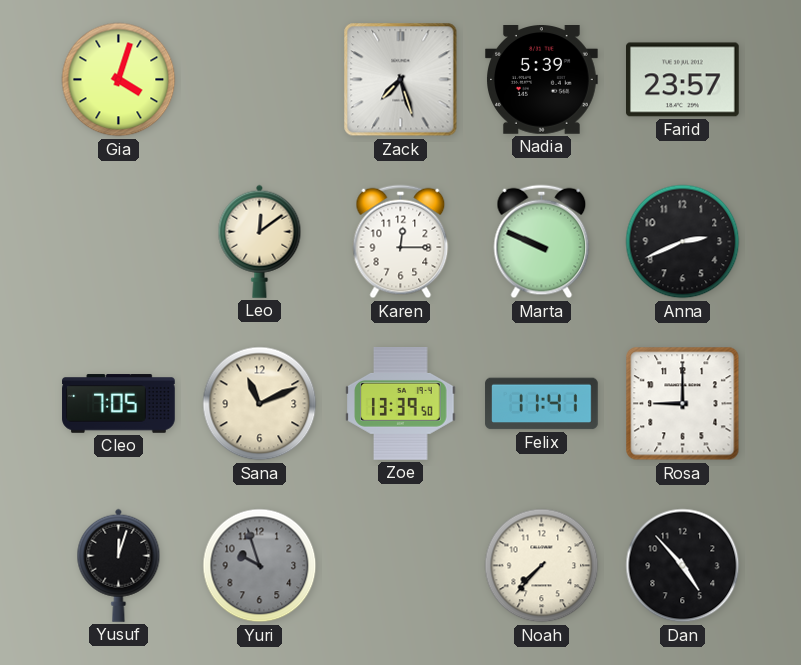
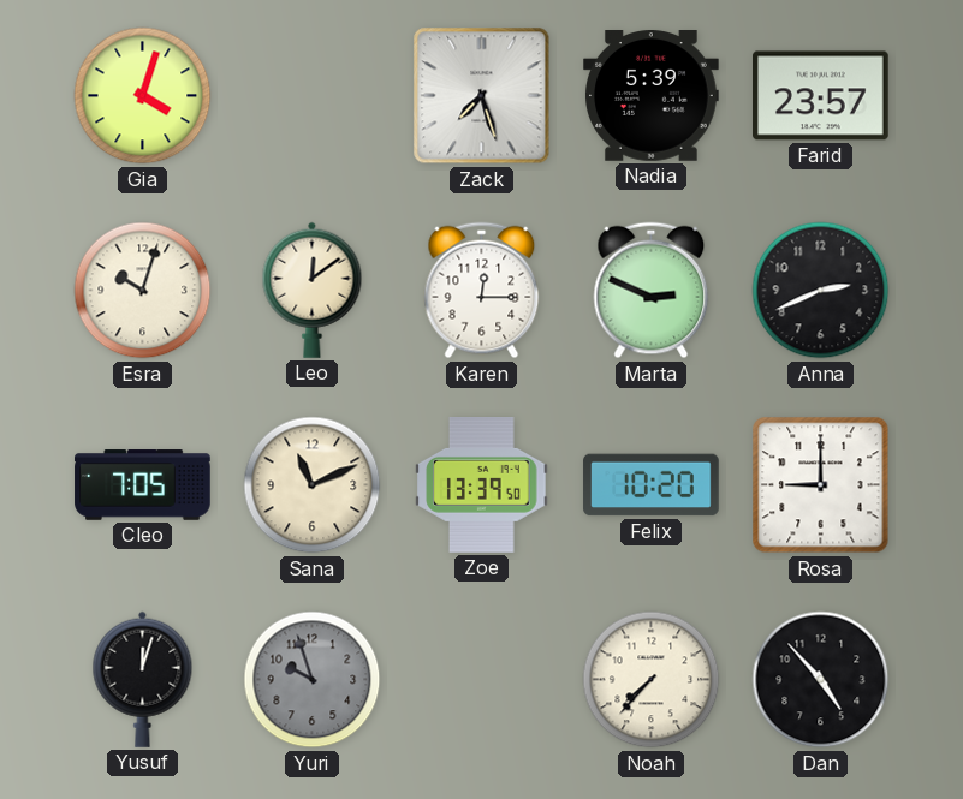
Esra: none -> 10:03
Marta: 9:49 -> 2:49
Felix: 11:41 -> 10:20
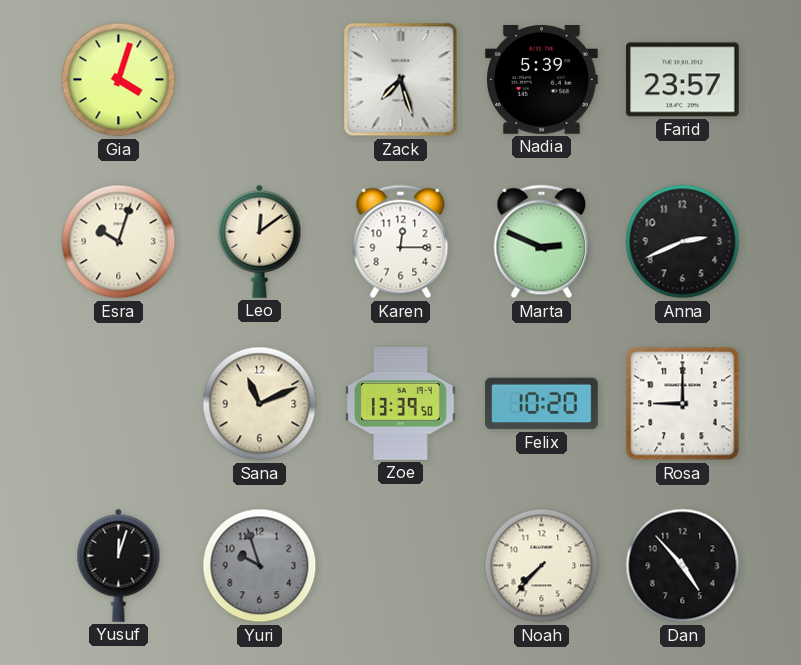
Cleo: 7:05 -> none
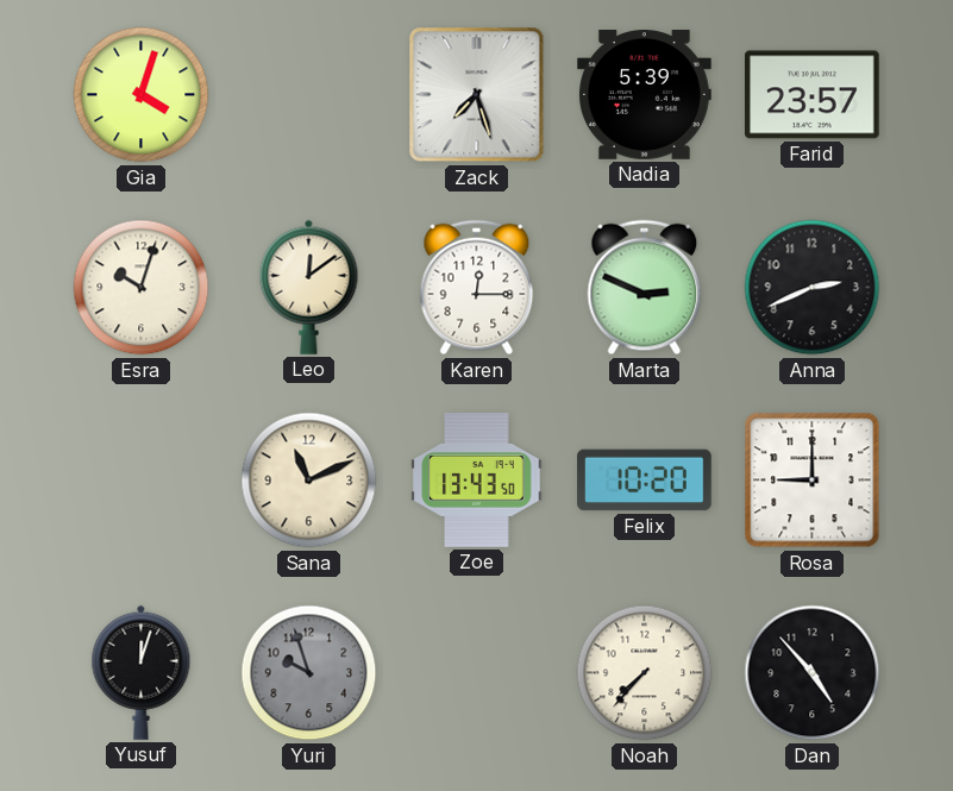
Zoe: 13:39 -> 13:43
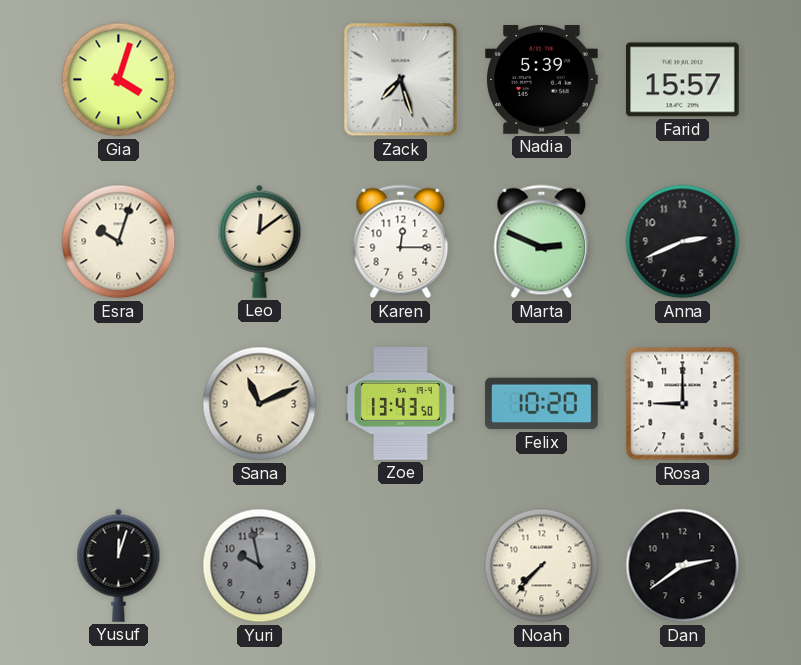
Farid: 23:57 -> 15:57
Yuri: 9:57 -> 9:58
Dan: 4:53 -> 2:39
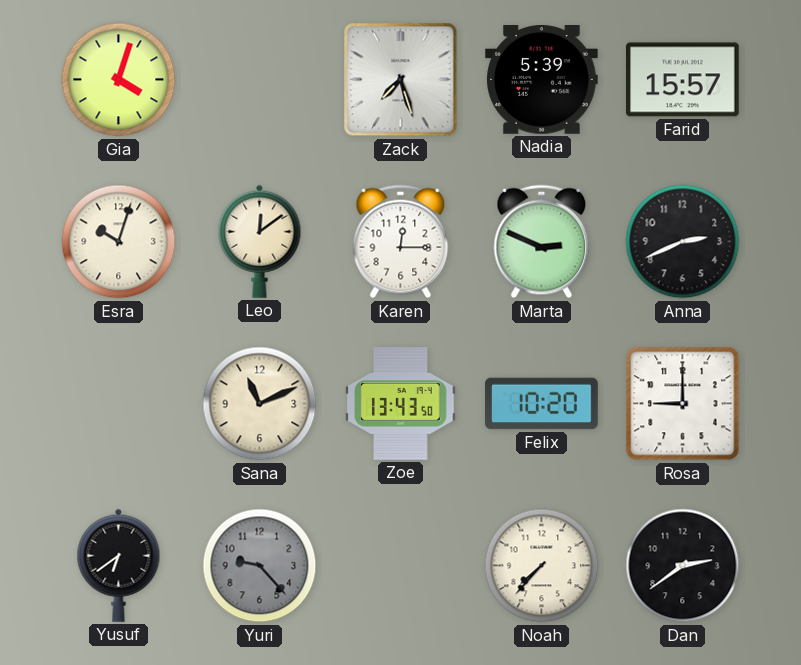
Yusuf: 12:03 -> 6:39
Yuri: 9:58 -> 9:23
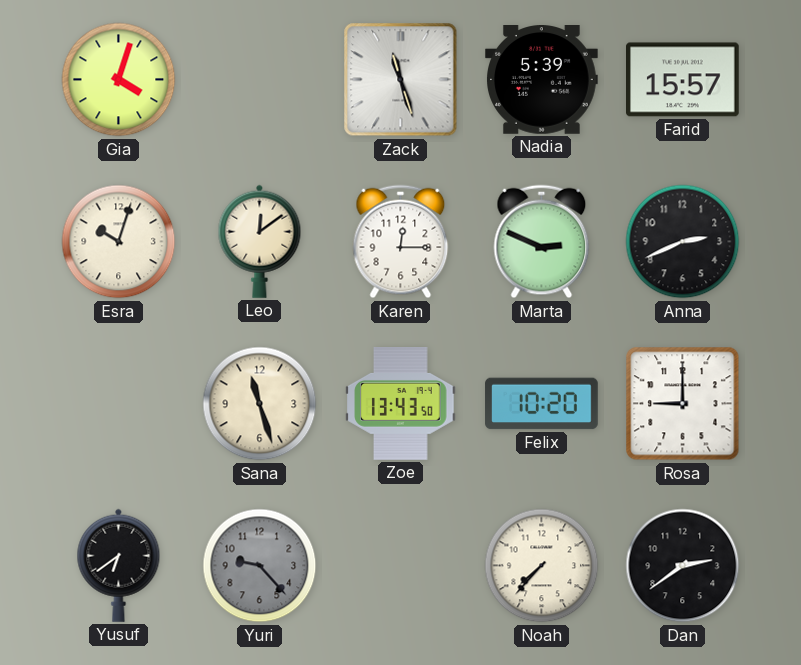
Zack: 7:27 -> 11:27
Sana: 11:11 -> 11:27
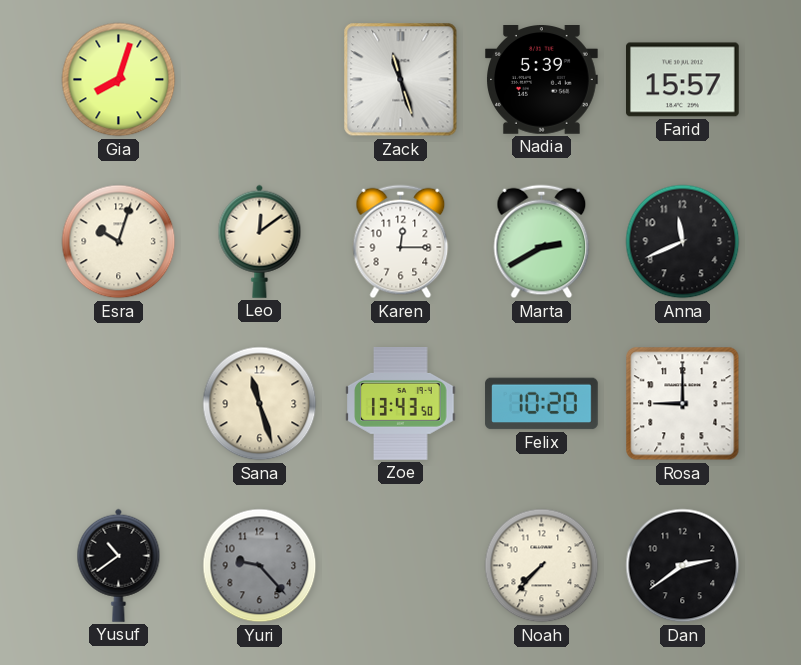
Gia: 4:03 -> 8:03
Marta: 2:49 -> 2:40
Anna: 2:41 -> 11:41
Yusuf: 6:39 -> 10:39
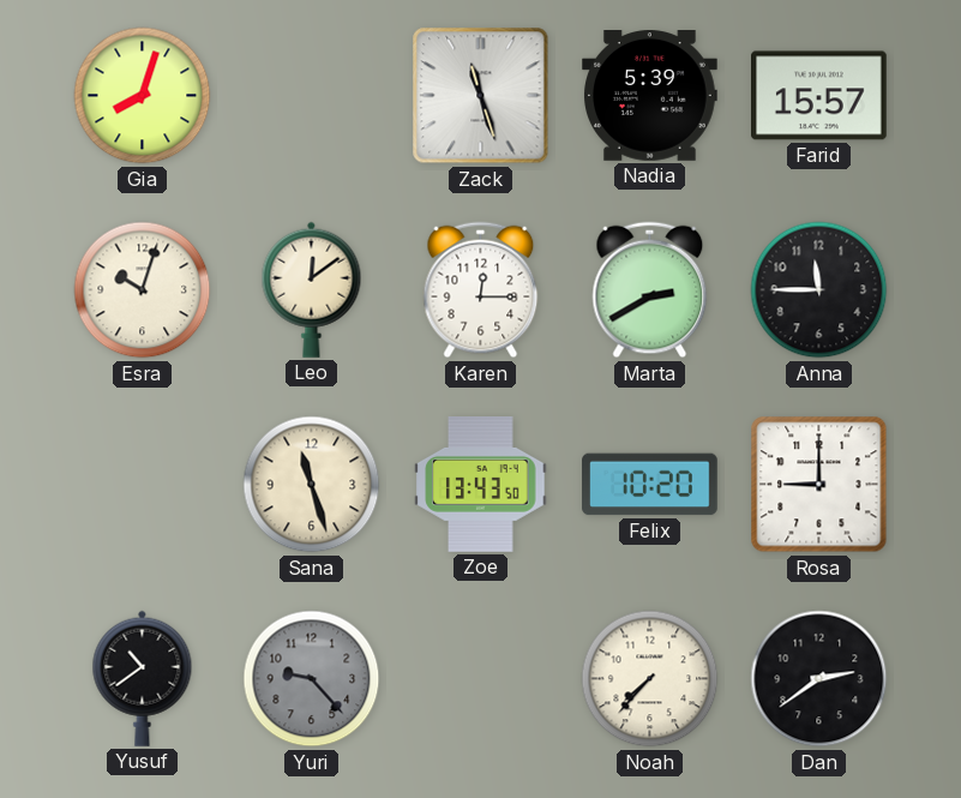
Anna: 11:41 -> 11:45
